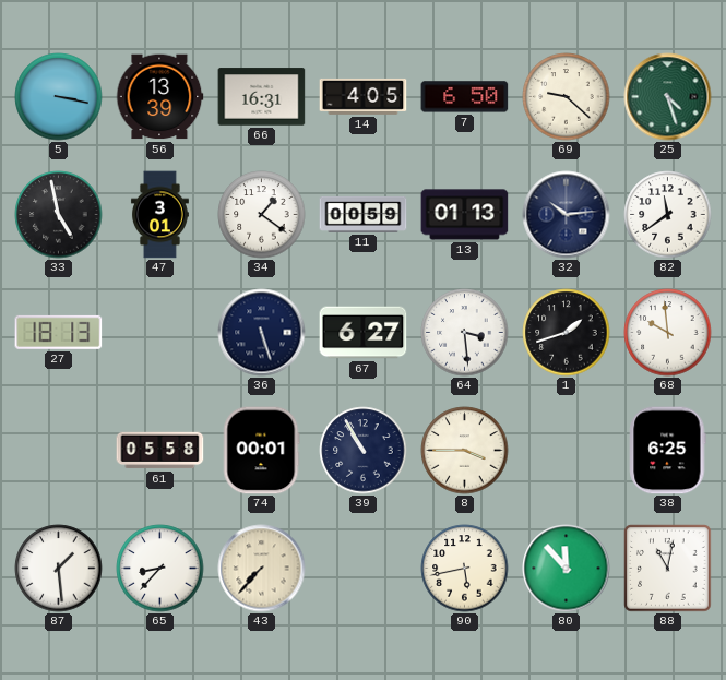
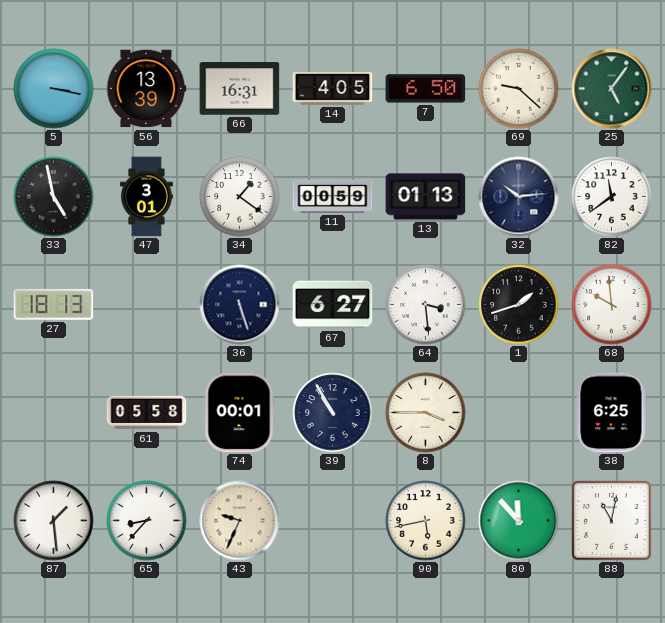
25: 4:27 -> 5:06
43: 7:37 -> 9:34
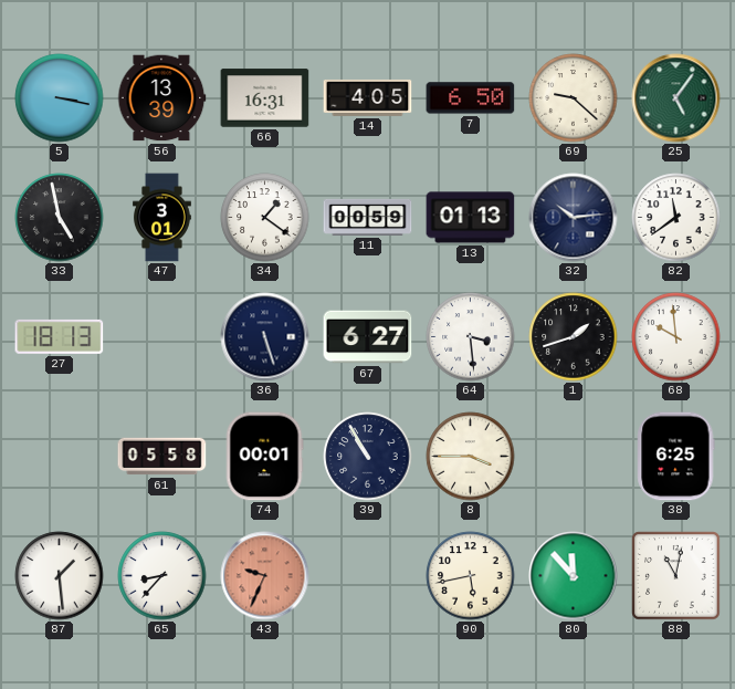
43 dial: cream -> salmon
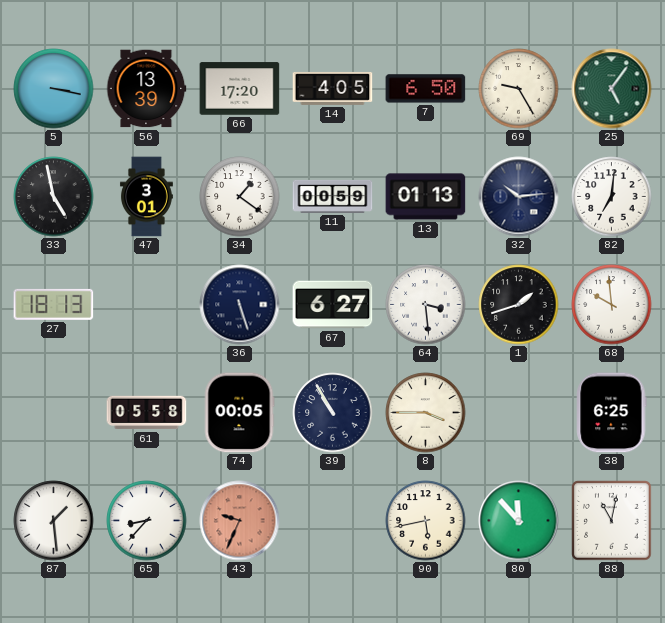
66: 16:31 -> 17:20
69: 9:22 -> 9:25
82: 11:39 -> 7:01
74: 00:01 -> 00:05
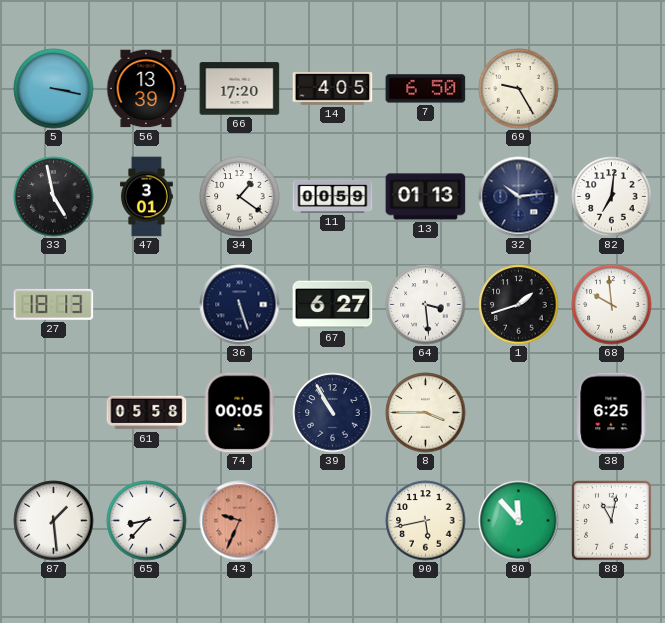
25: 5:06 -> none
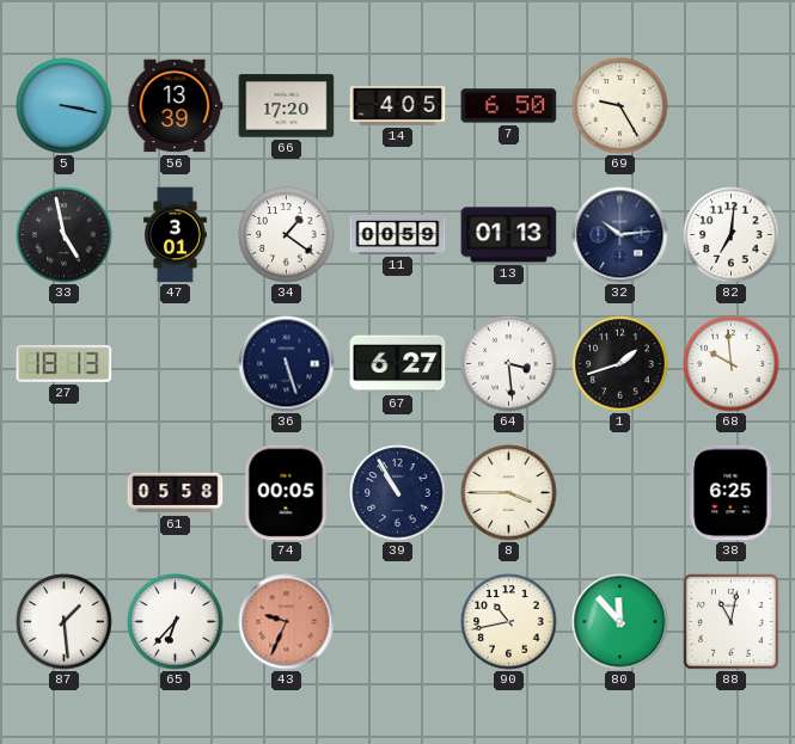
65: 8:37 -> 6:37
90: 5:43 -> 10:43
